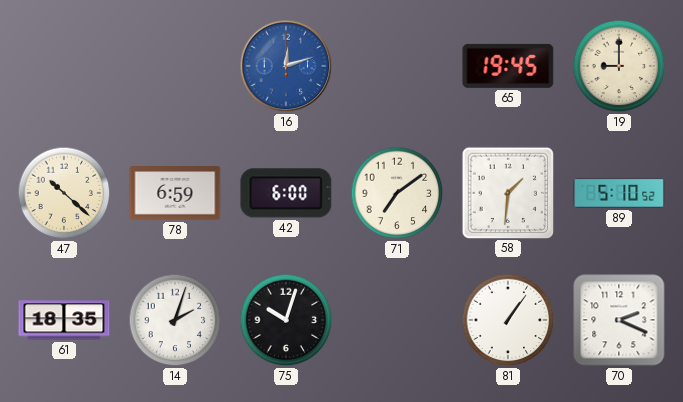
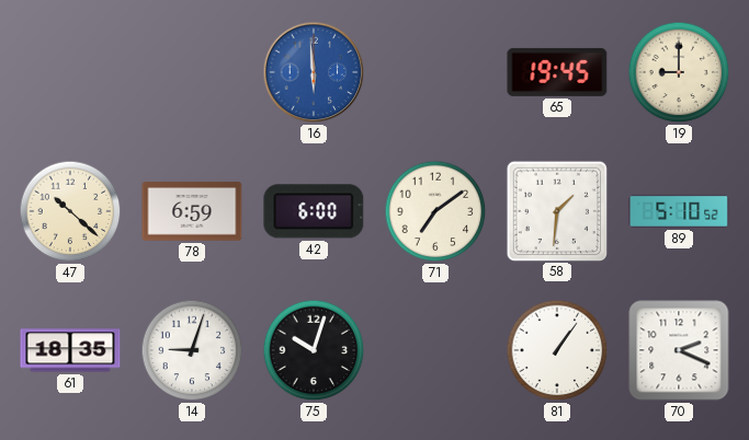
16: 12:12 -> 5:59
14: 2:03 -> 9:03
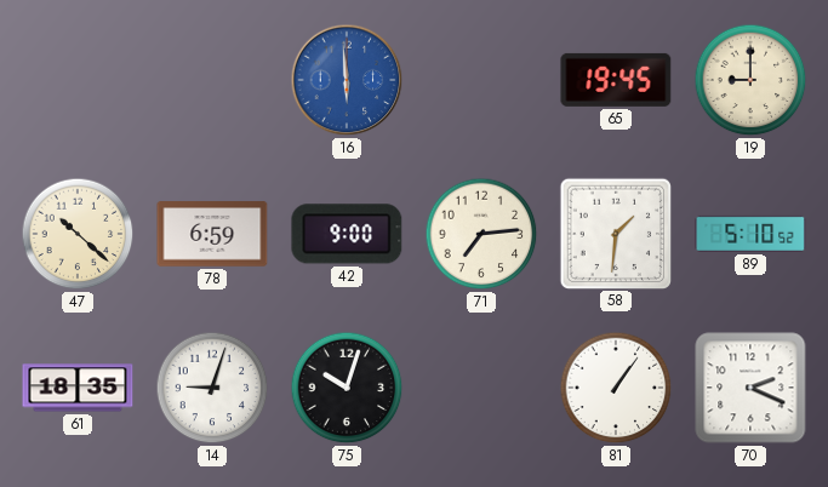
42: 6:00 -> 9:00
71: 7:09 -> 7:14
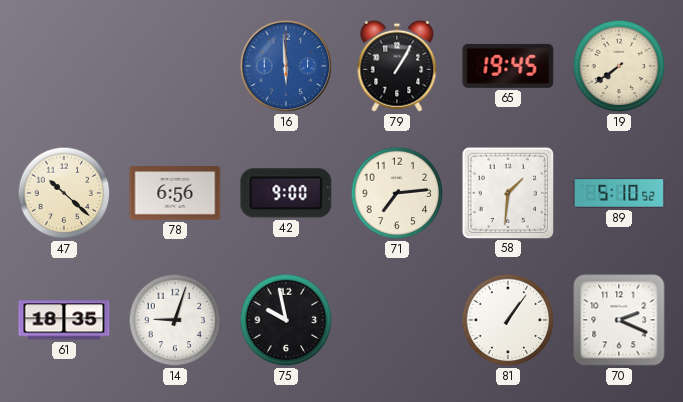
79: none -> 1:05
19: 9:00 -> 7:39
78: 6:59 -> 6:56
75: 10:03 -> 9:58
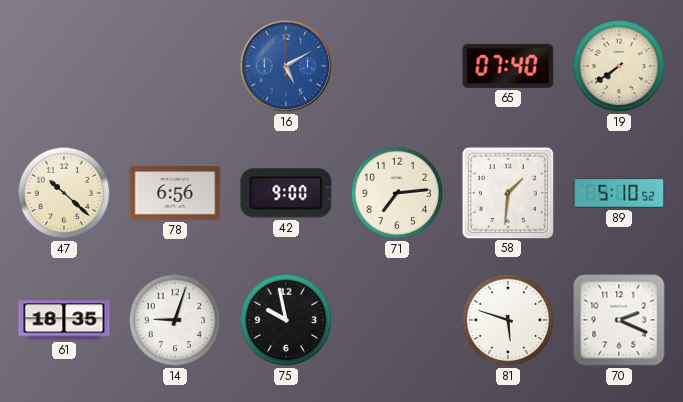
16: 5:59 -> 5:10
79: 1:05 -> none
65: 19:45 -> 07:40
81: 1:06 -> 5:48
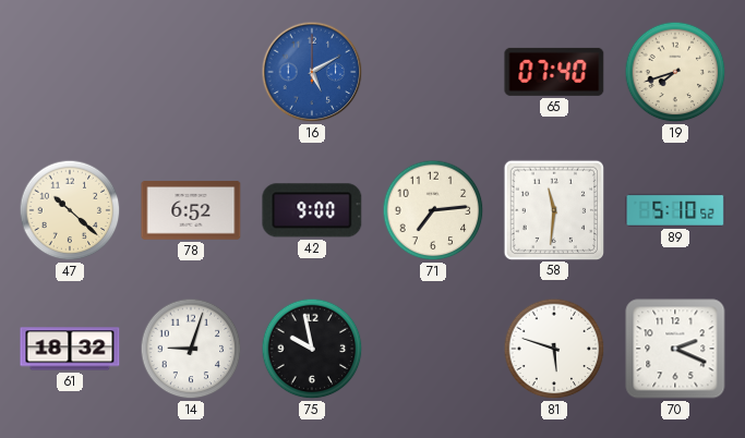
19: 7:39 -> 7:42
78: 6:56 -> 6:52
58: 1:31 -> 11:31
61: 18:35 -> 18:32
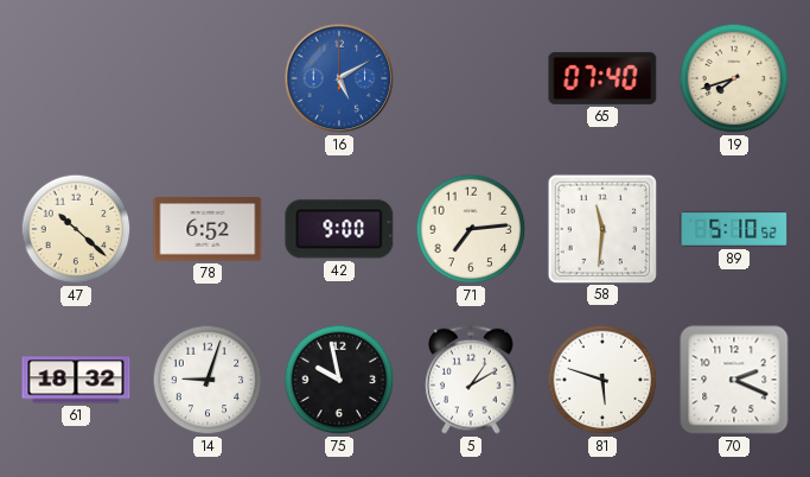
5: none -> 1:10
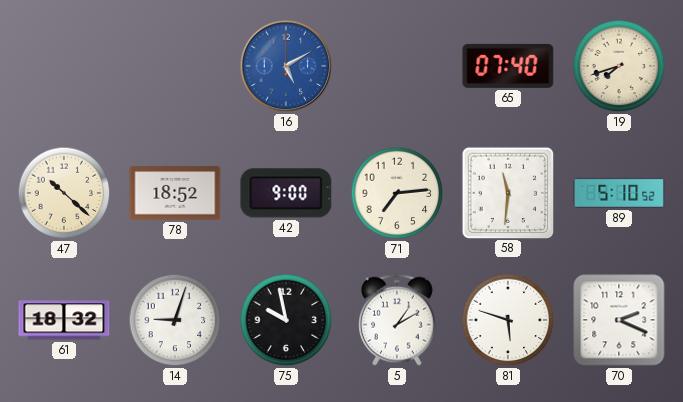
78: 6:52 -> 18:52
